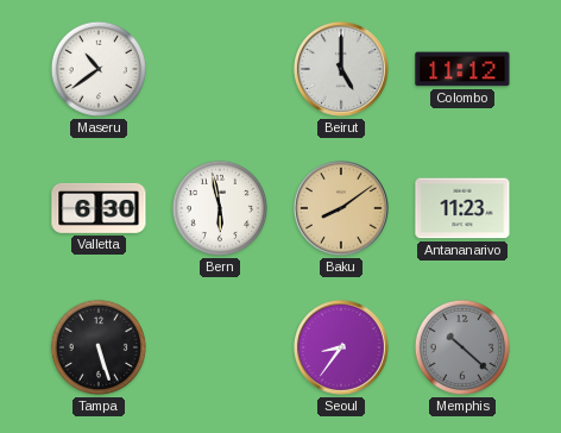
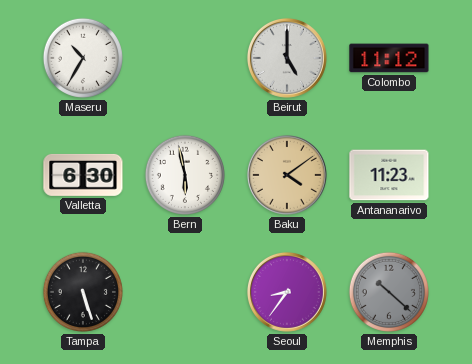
Maseru: 10:39 -> 10:35
Baku: 8:09 -> 4:09
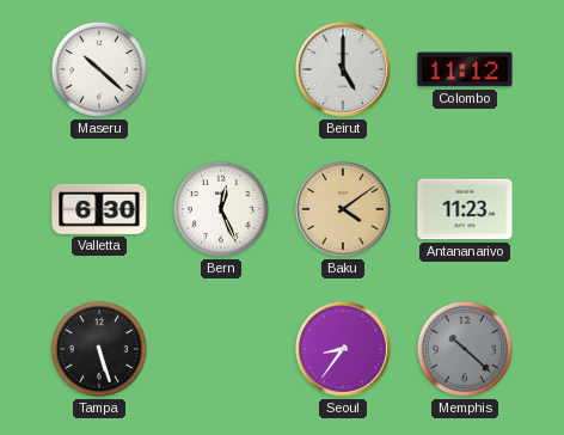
Maseru: 10:35 -> 10:22
Bern: 5:58 -> 12:26
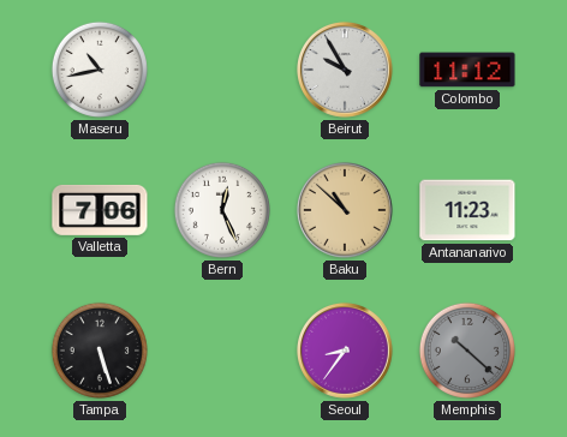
Maseru: 10:22 -> 10:43
Beirut: 5:00 -> 9:55
Valletta: 6:30 -> 7:06
Baku: 4:09 -> 10:52
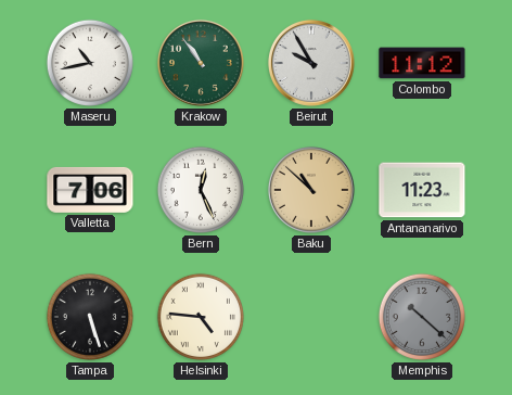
Krakow: none -> 10:54
Helsinki: none -> 4:46
Seoul: 8:36 -> none
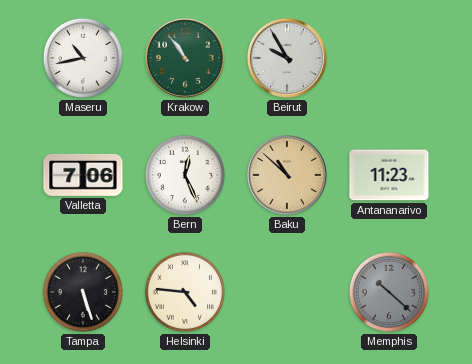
Colombo: 11:12 -> none
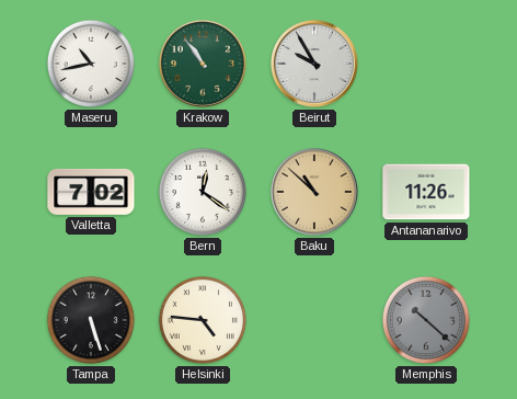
Valletta: 7:06 -> 7:02
Bern: 12:26 -> 12:21
Antananarivo: 11:23 -> 11:26
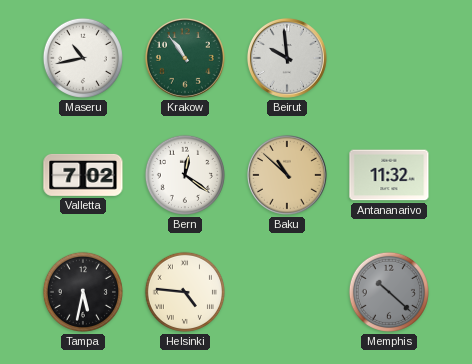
Beirut: 9:55 -> 9:59
Antananarivo: 11:26 -> 11:32
Tampa: 5:27 -> 5:32
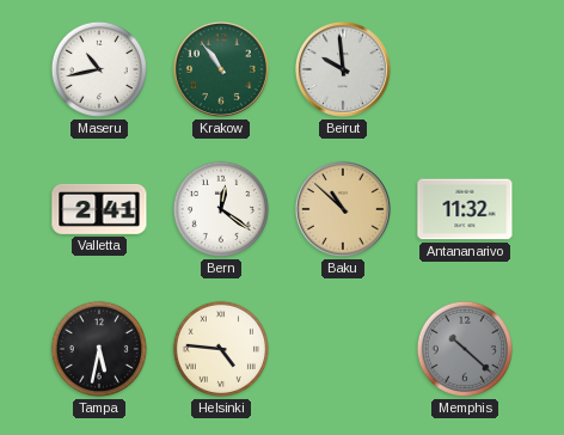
Valletta: 7:02 -> 2:41
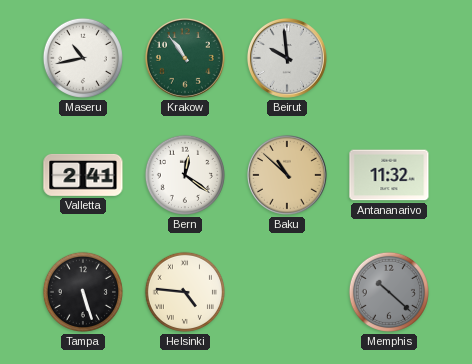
Tampa: 5:32 -> 5:27
